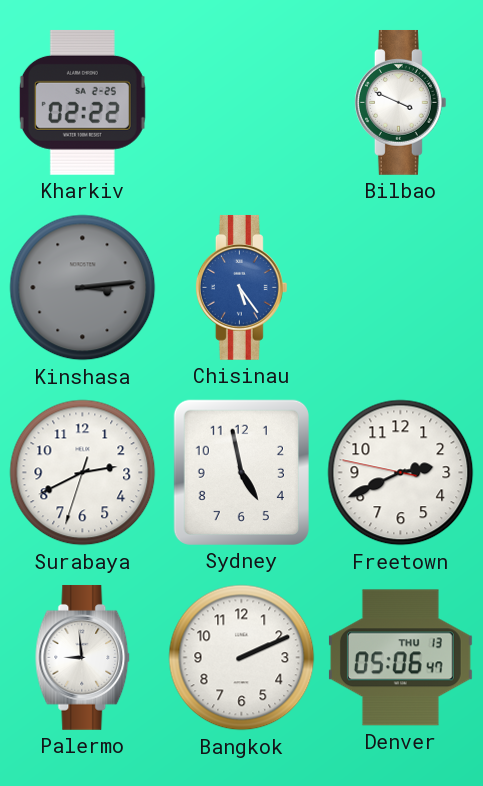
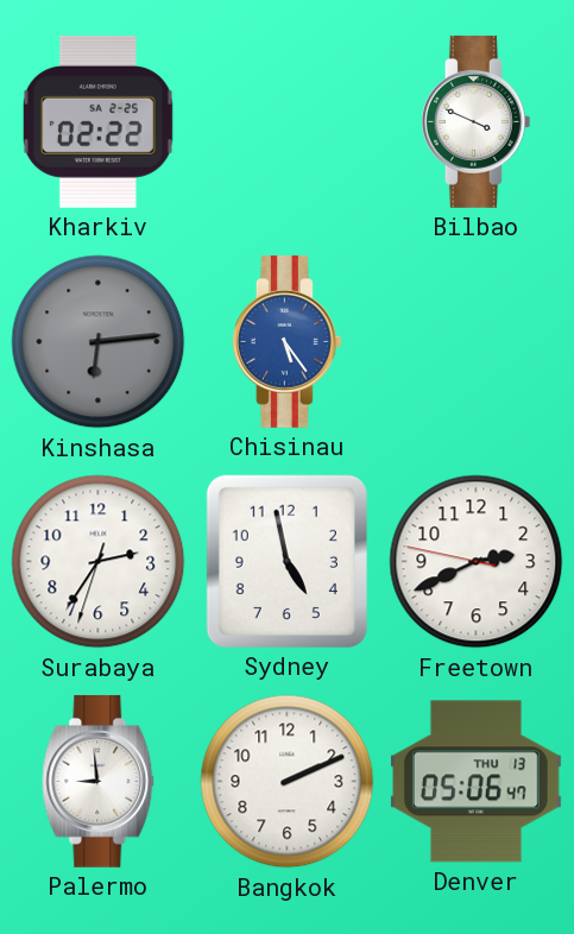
Kinshasa: 3:14 -> 6:14
Surabaya: 2:40 -> 2:35
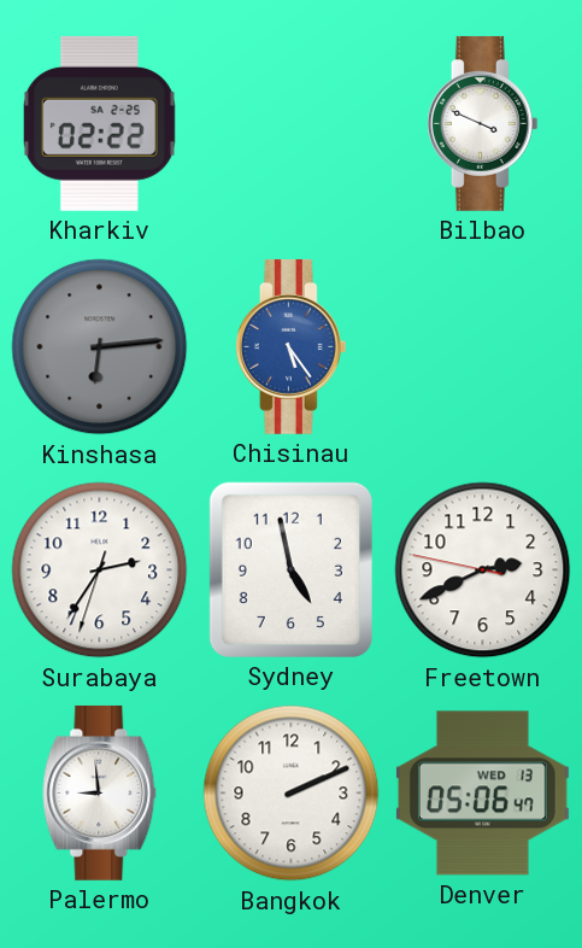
Denver date: THU 13 -> WED 13
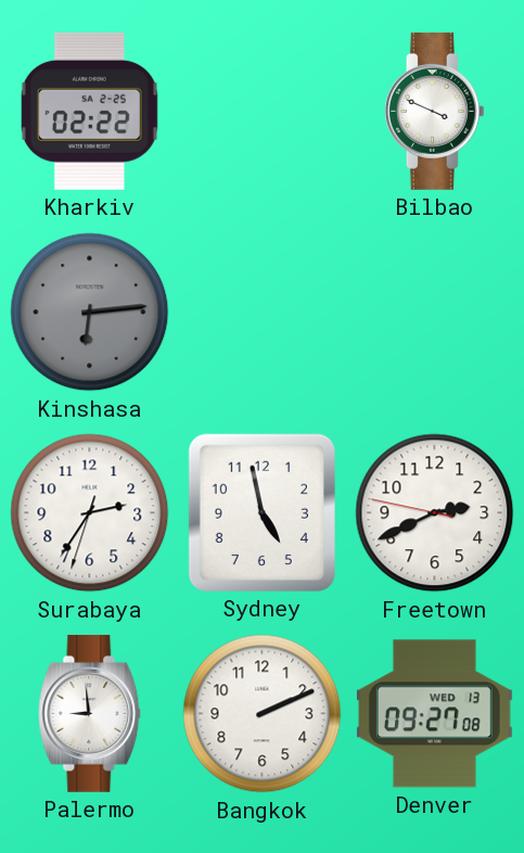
Chisinau: 5:24 -> none
Denver: 05:06 -> 09:27
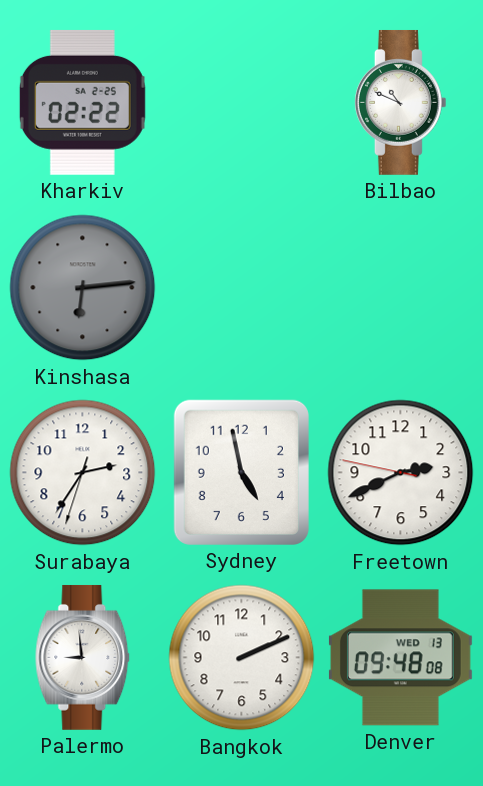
Bilbao: 3:49 -> 10:49
Denver: 09:27 -> 09:48
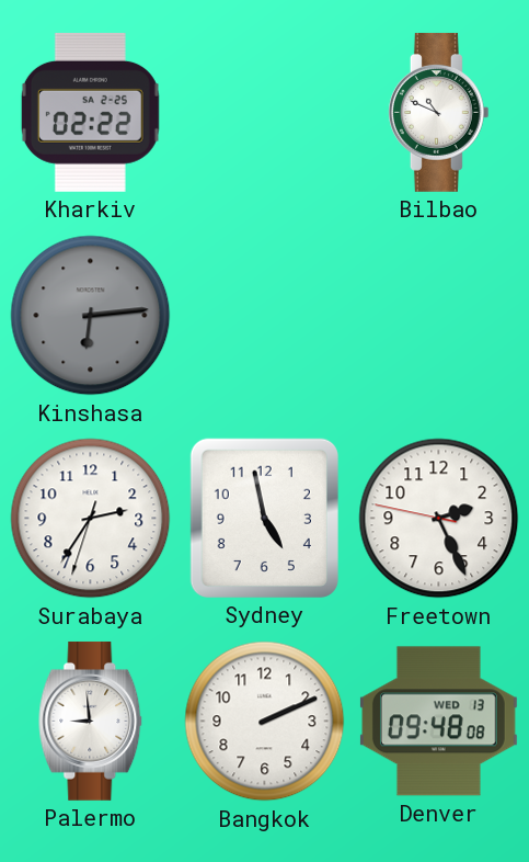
Freetown: 2:40 -> 2:25
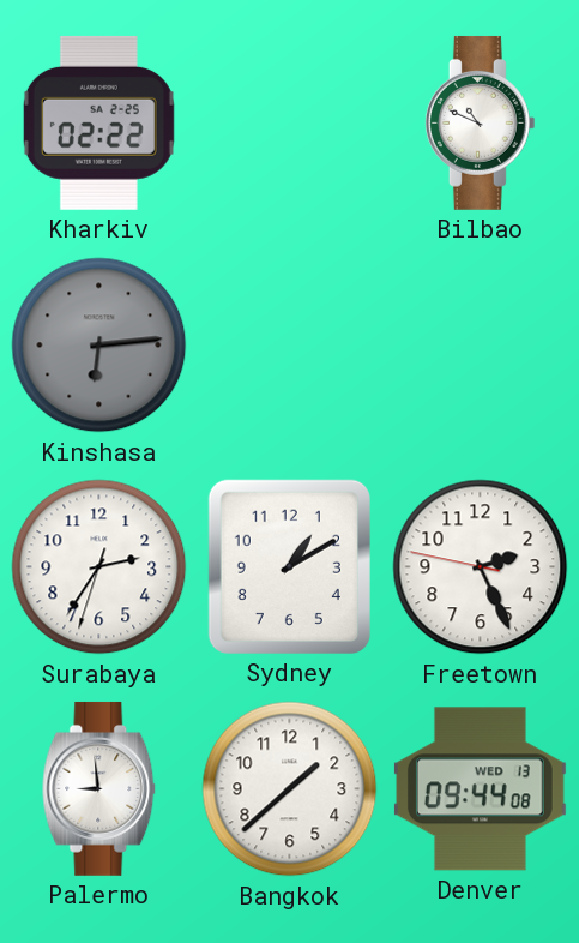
Sydney: 4:58 -> 1:10
Bangkok: 2:11 -> 1:38
Denver: 09:48 -> 09:44
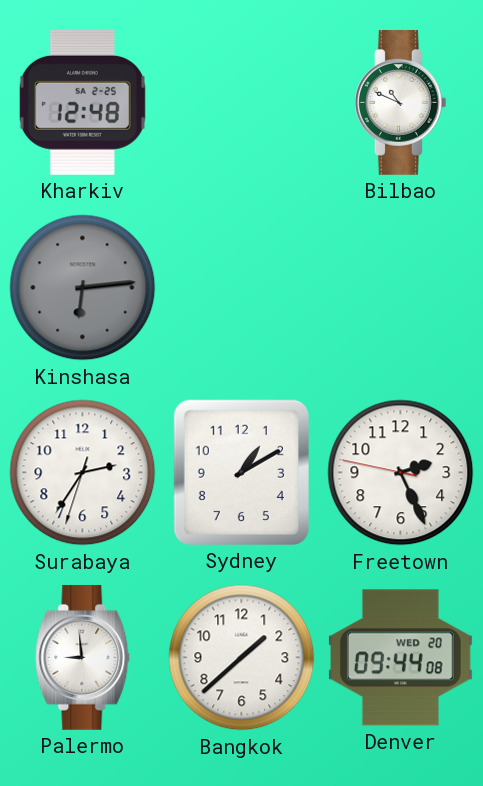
Kharkiv: 02:22 -> 12:48
Denver date: WED 13 -> WED 20
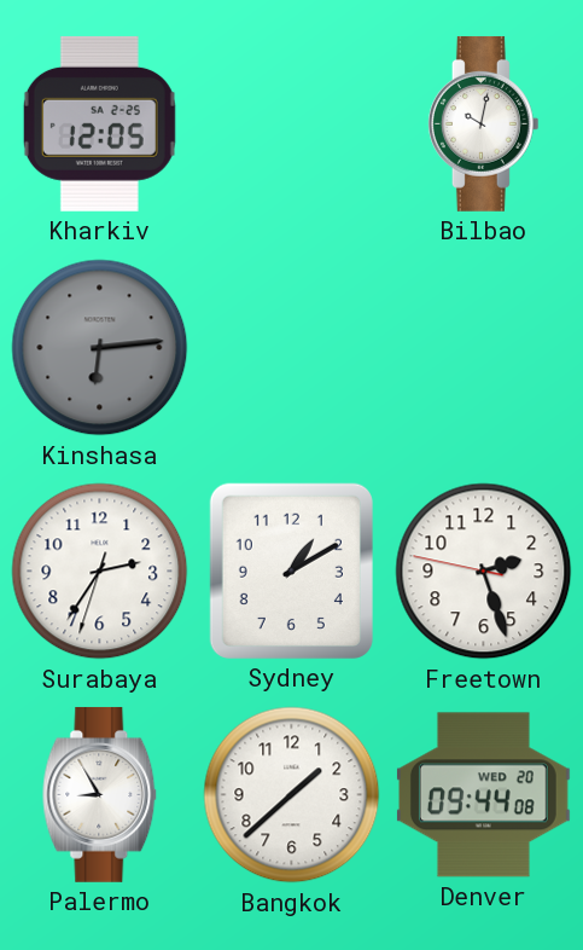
Kharkiv: 12:48 -> 12:05
Bilbao: 10:49 -> 10:02
Freetown: 2:25 -> 2:26
Palermo: 8:59 -> 8:55
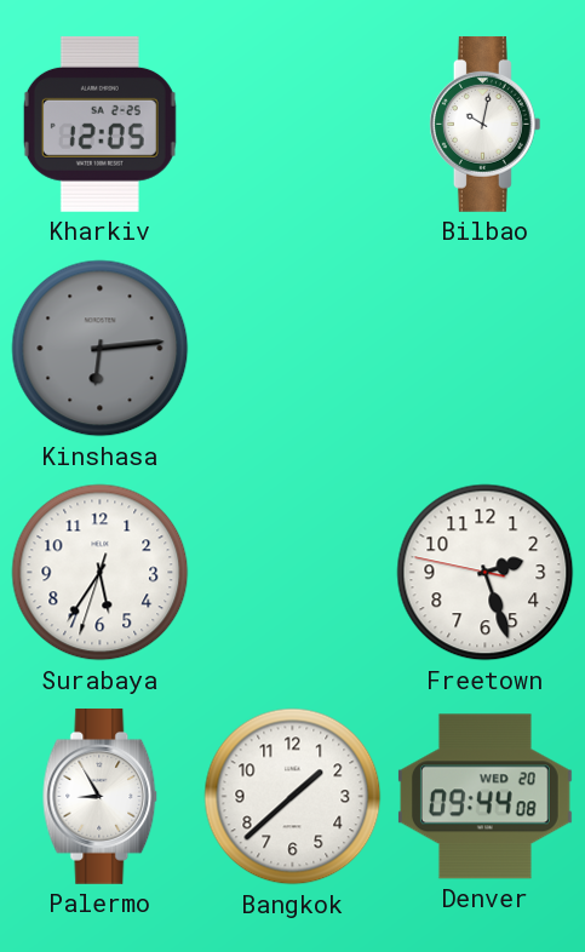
Surabaya: 2:35 -> 5:35
Sydney: 1:10 -> none
